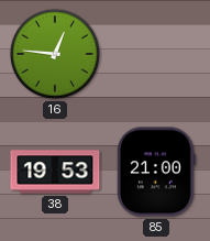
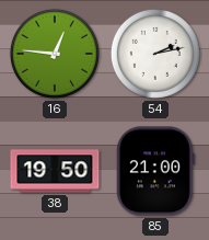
54: none -> 2:13
38: 19:53 -> 19:50
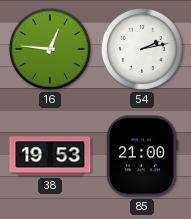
38: 19:50 -> 19:53
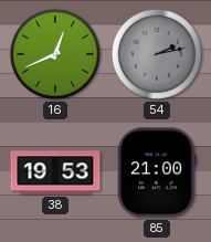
16: 12:46 -> 12:41
54 dial: white -> grey
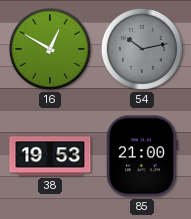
16: 12:41 -> 12:50
54: 2:13 -> 10:13
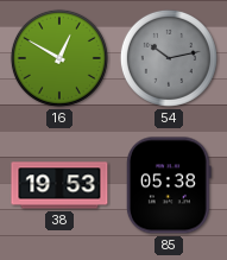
85: 21:00 -> 05:38
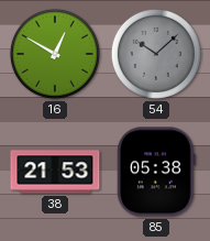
54: 10:13 -> 10:08
38: 19:53 -> 21:53
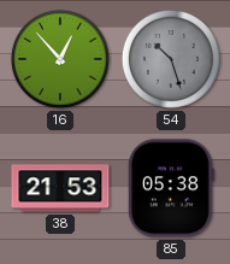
16: 12:50 -> 12:53
54: 10:08 -> 10:27
